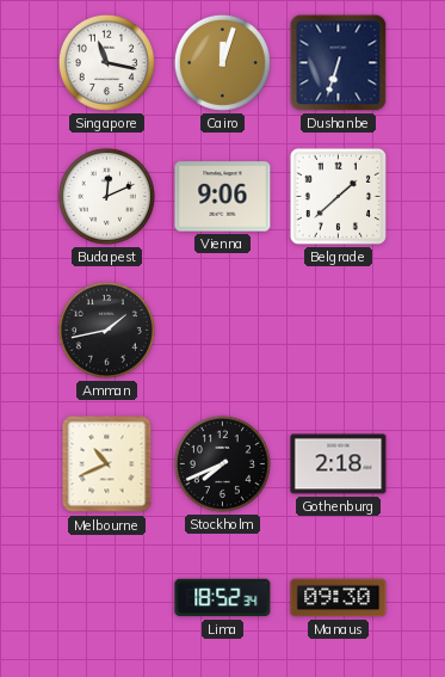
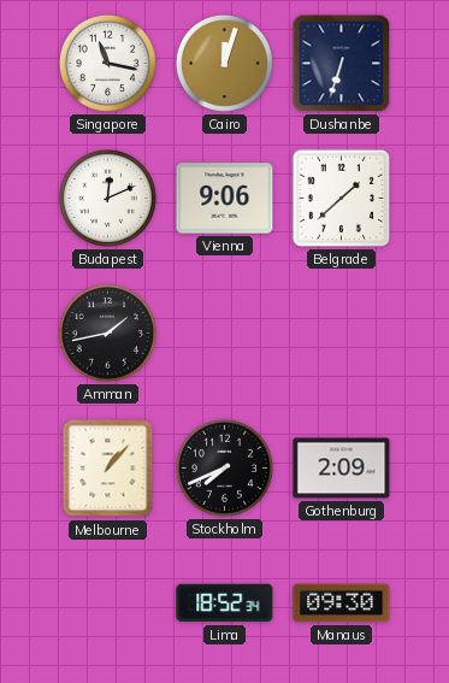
Melbourne: 10:41 -> 1:07
Gothenburg: 2:18 -> 2:09
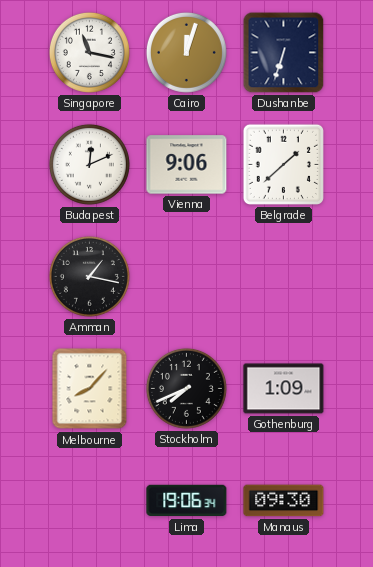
Amman: 1:43 -> 1:17
Melbourne: 1:07 -> 8:07
Gothenburg: 2:09 -> 1:09
Lima: 18:52 -> 19:06
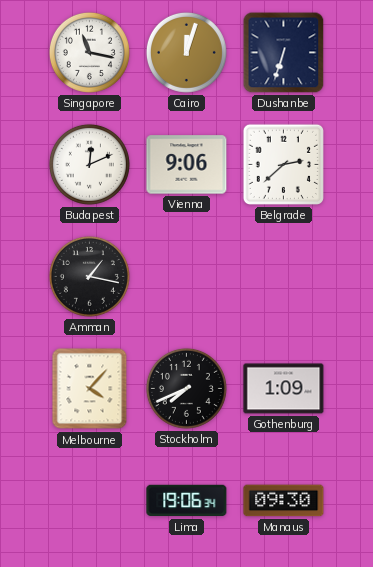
Belgrade: 1:38 -> 2:38
Melbourne: 8:07 -> 4:07
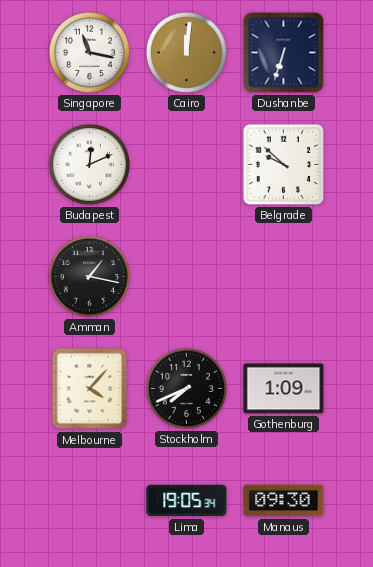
Cairo: 12:03 -> 12:01
Vienna: 9:06 -> none
Belgrade: 2:38 -> 9:52
Lima: 19:06 -> 19:05
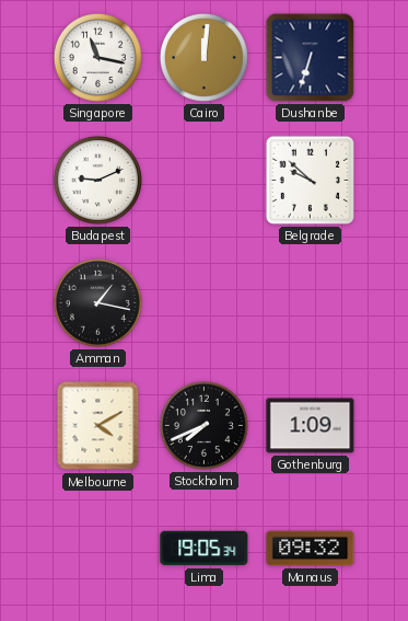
Budapest: 12:11 -> 9:11
Melbourne: 4:07 -> 4:10
Manaus: 09:30 -> 09:32
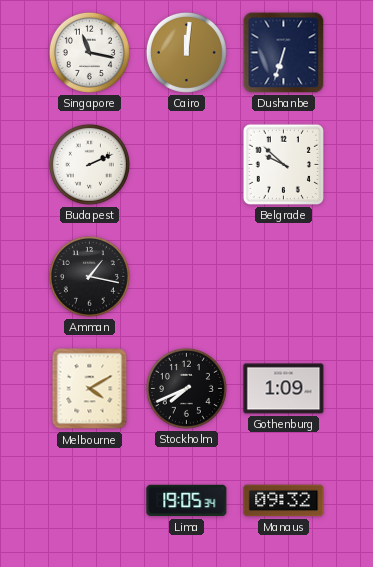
Budapest: 9:11 -> 2:11
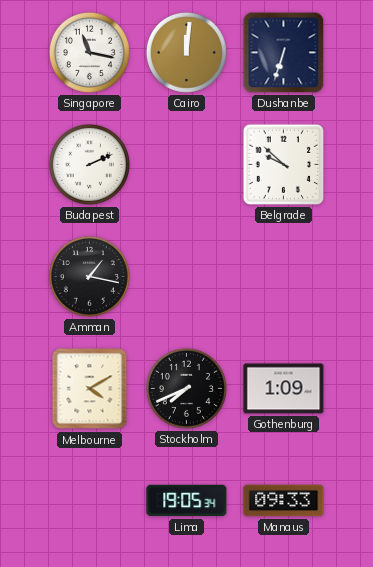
Manaus: 09:32 -> 09:33
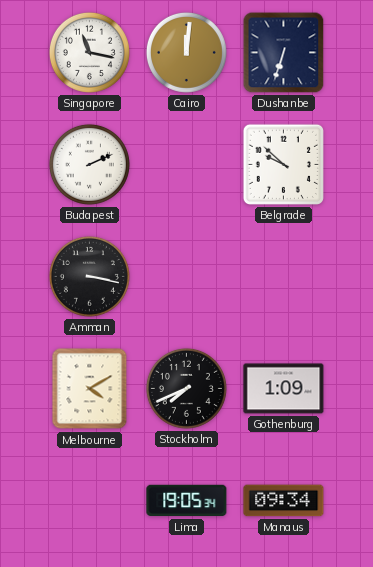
Amman: 1:17 -> 3:17
Manaus: 09:33 -> 09:34
